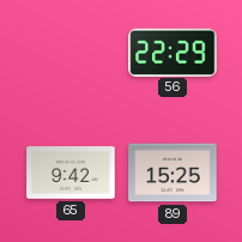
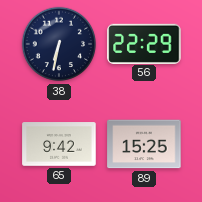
38: none -> 6:32
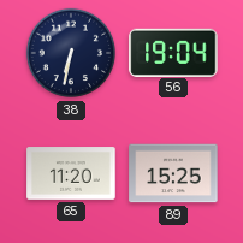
56: 22:29 -> 19:04
65: 9:42 -> 11:20
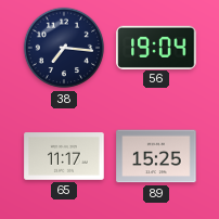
38: 6:32 -> 7:16
65: 11:20 -> 11:17
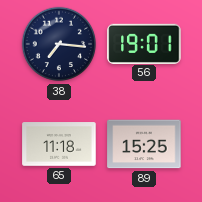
56: 19:04 -> 19:01
65: 11:17 -> 11:18
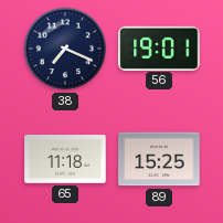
38: 7:16 -> 7:19
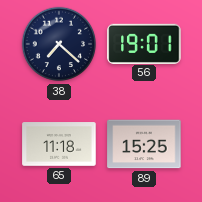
38: 7:19 -> 7:22
